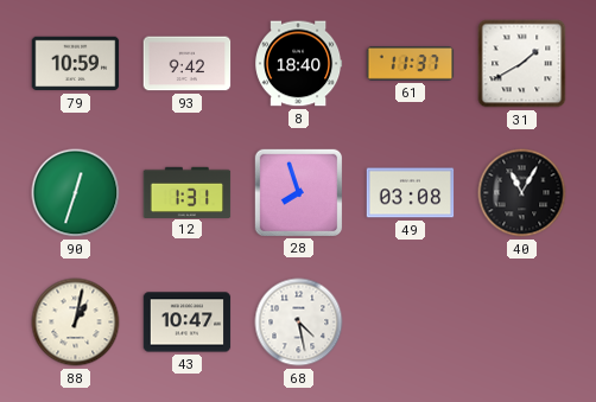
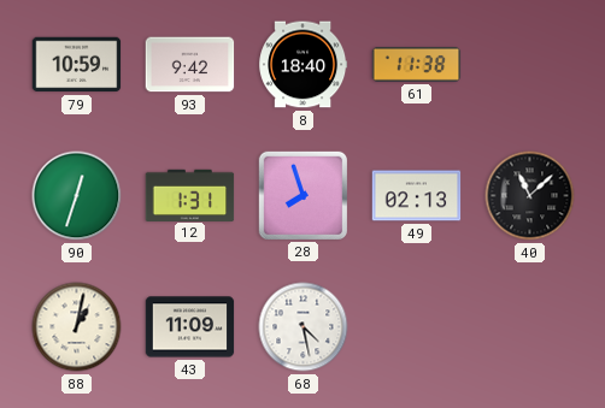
61: 11:37 -> 11:38
31: 1:40 -> none
49: 03:08 -> 02:13
40: 11:05 -> 11:08
43: 10:47 -> 11:09
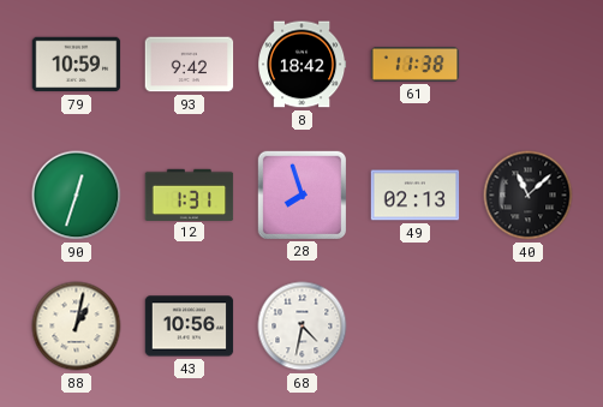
8: 18:40 -> 18:42
43: 11:09 -> 10:56
68: 4:28 -> 4:32
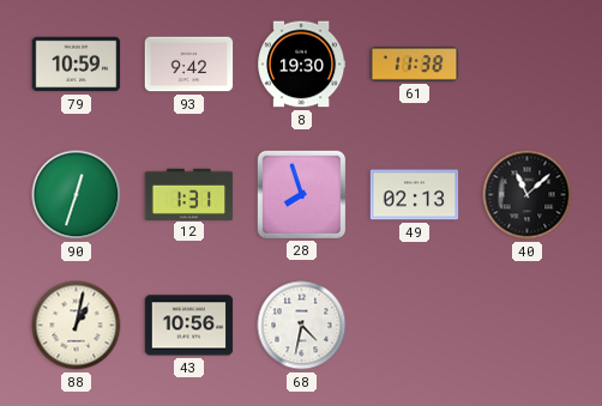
8: 18:42 -> 19:30
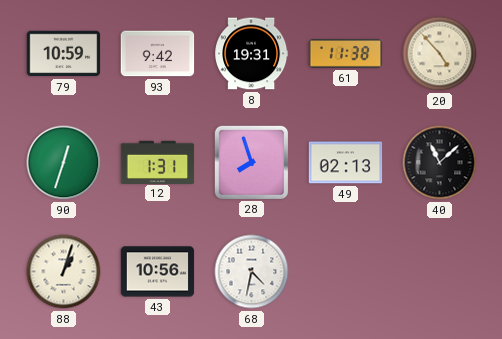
8: 19:30 -> 19:31
20: none -> 4:53
88: 1:02 -> 1:03
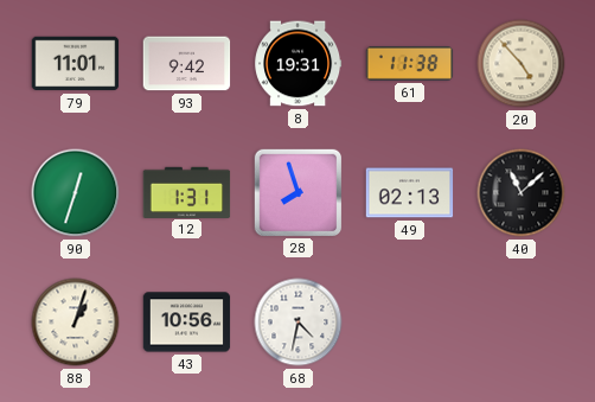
79: 10:59 -> 11:01
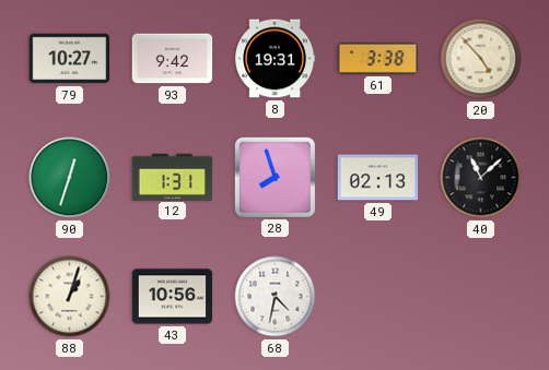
79: 11:01 -> 10:27
61: 11:38 -> 3:38
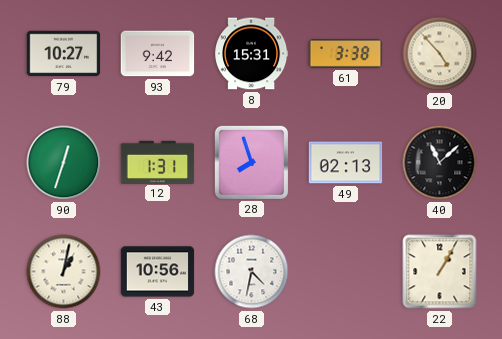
8: 19:31 -> 15:31
88: 1:03 -> 1:02
22: none -> 1:05
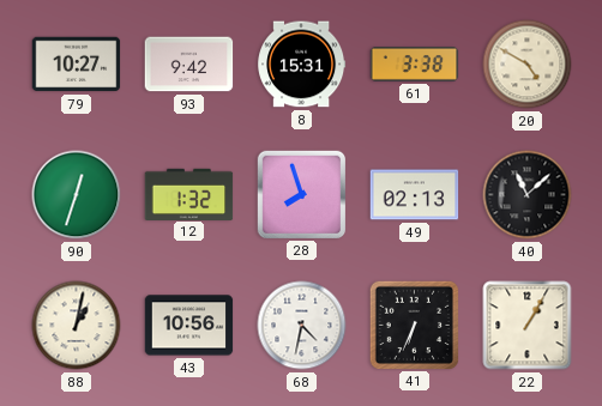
20: 4:53 -> 4:50
12: 1:31 -> 1:32
41: none -> 6:34
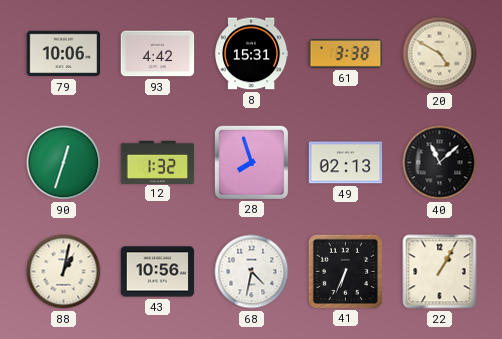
79: 10:27 -> 10:06
93: 9:42 -> 4:42
